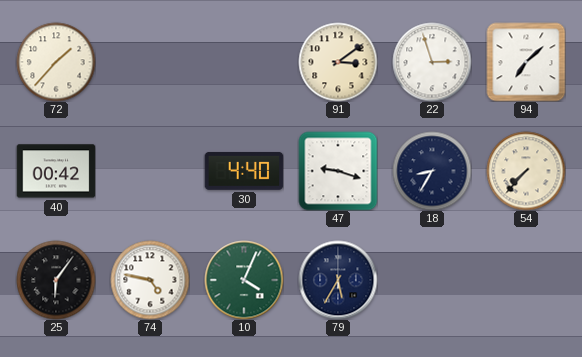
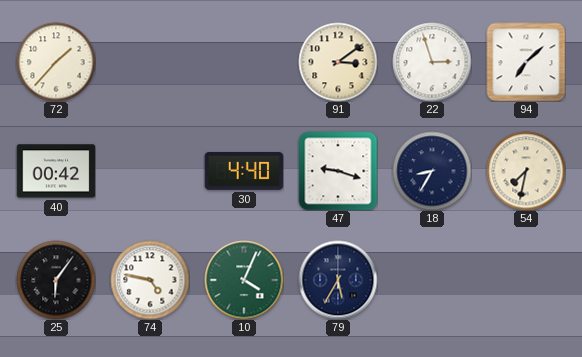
54: 7:37 -> 7:32
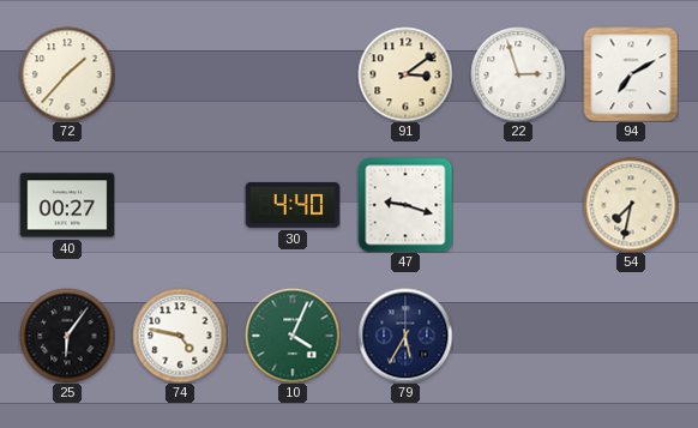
94: 7:08 -> 7:10
40: 00:42 -> 00:27
18: 8:35 -> none
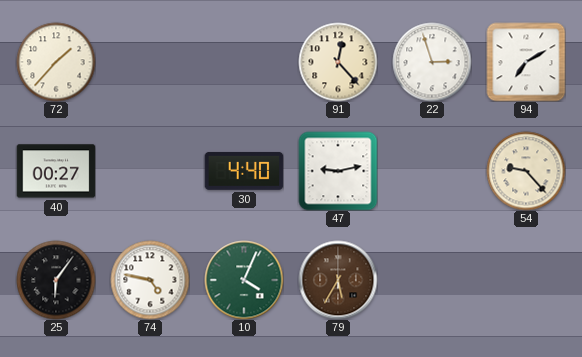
91: 3:09 -> 12:23
47: 9:18 -> 9:13
54: 7:32 -> 9:23
79 dial: navy -> brown
